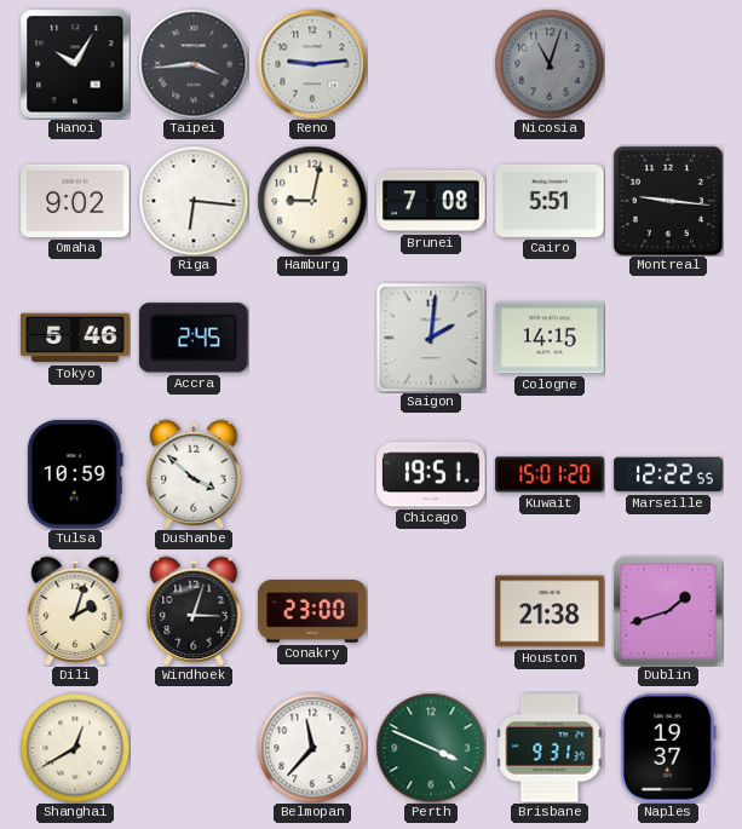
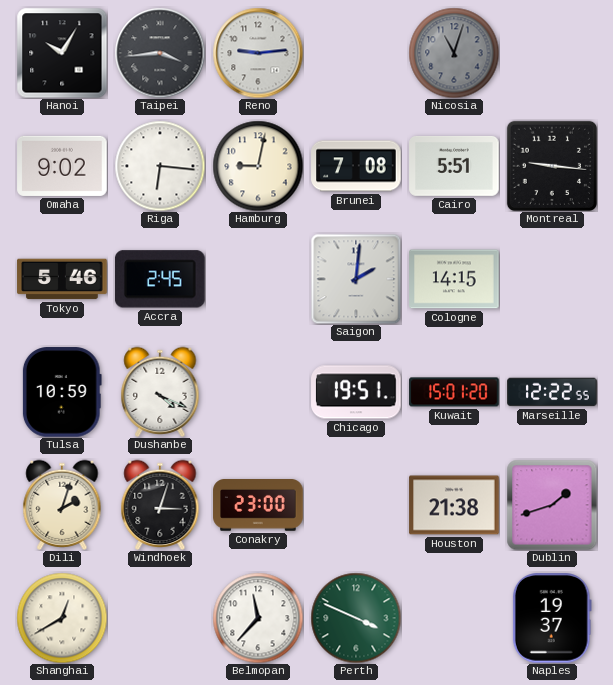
Dushanbe: 3:52 -> 4:19
Brisbane: 9:31 -> none
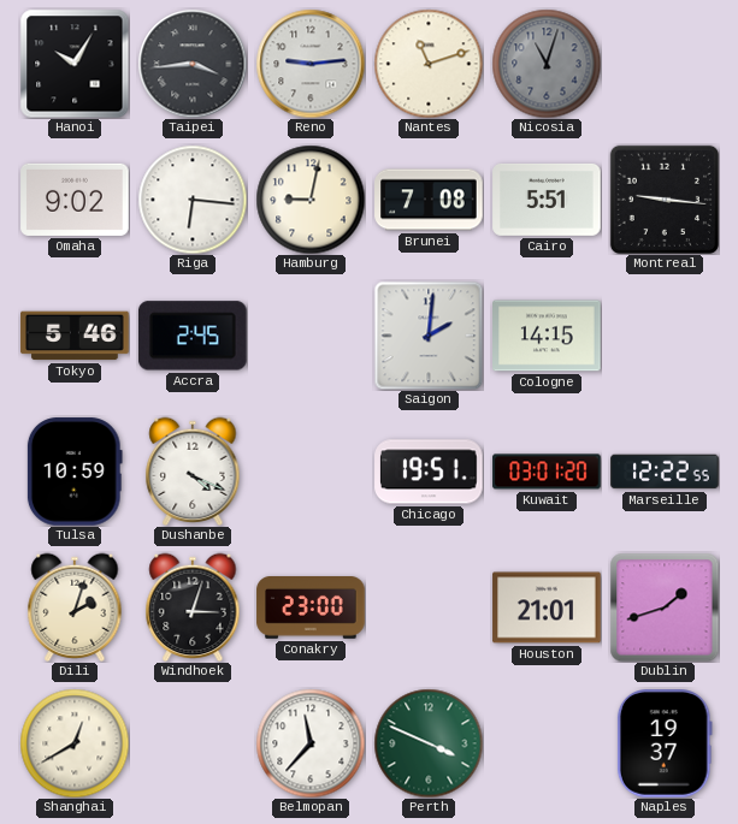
Nantes: none -> 11:12
Kuwait: 15:01 -> 03:01
Houston: 21:38 -> 21:01
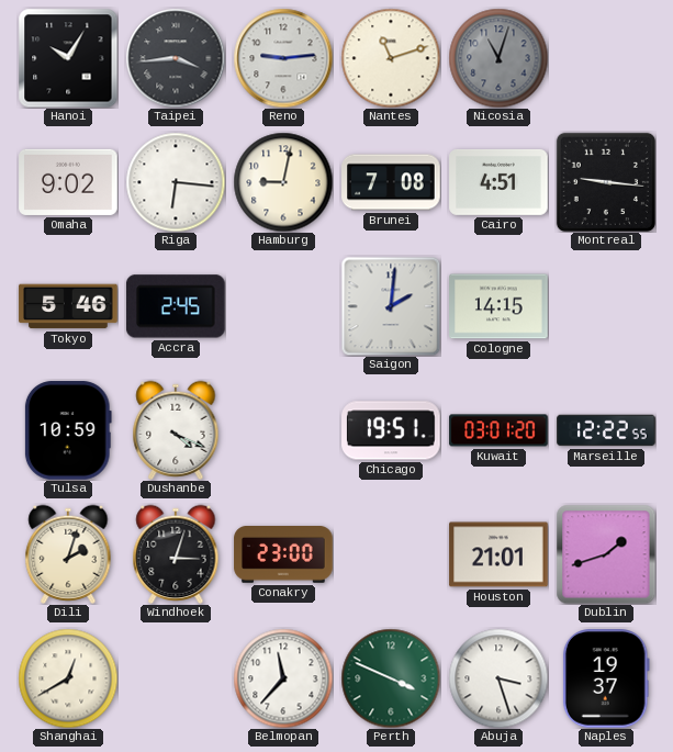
Cairo: 5:51 -> 4:51
Abuja: none -> 3:27
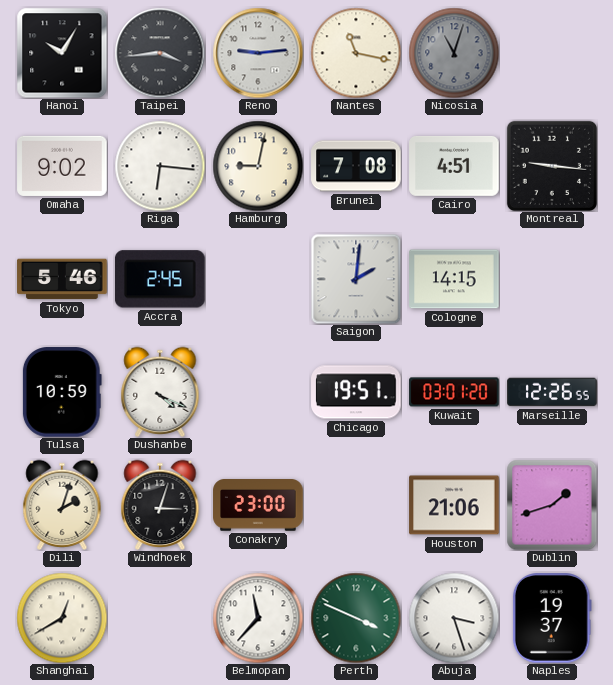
Nantes: 11:12 -> 11:17
Marseille: 12:22 -> 12:26
Houston: 21:01 -> 21:06
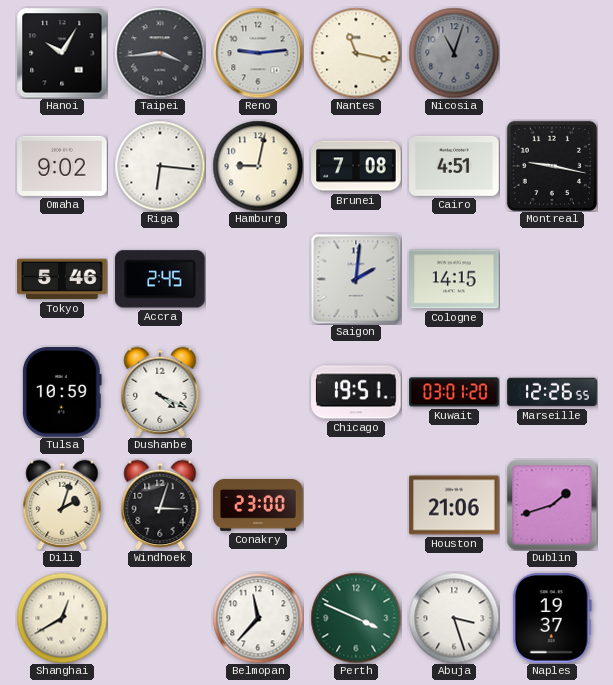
Montreal: 9:16 -> 9:17
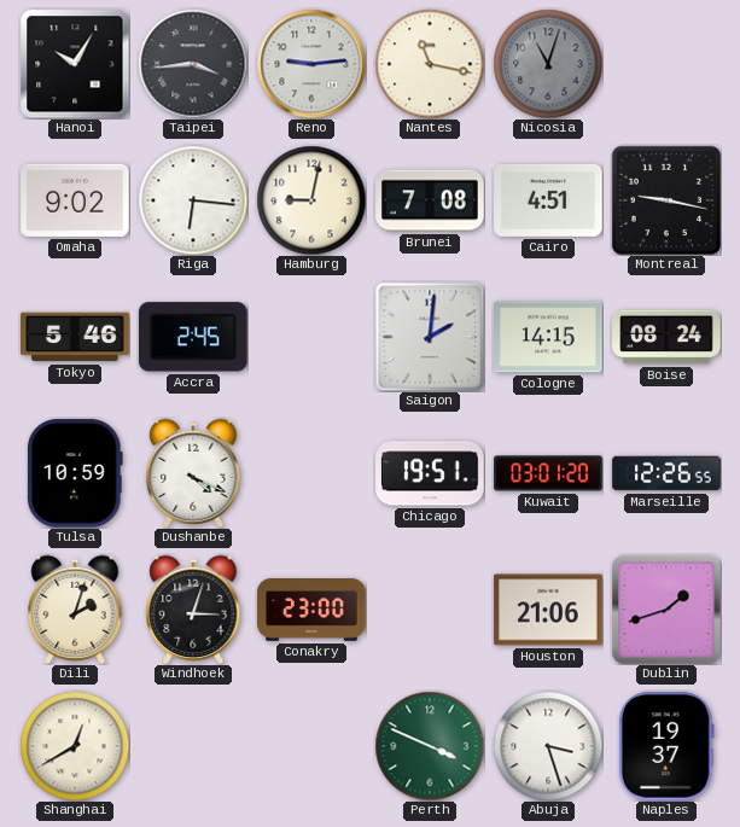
Boise: none -> 08:24
Belmopan: 11:37 -> none
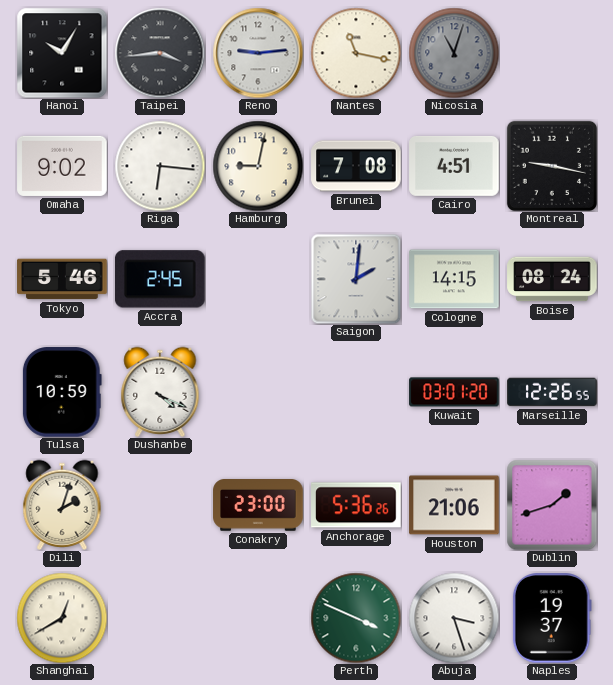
Chicago: 19:51 -> none
Windhoek: 3:03 -> none
Anchorage: none -> 5:36
